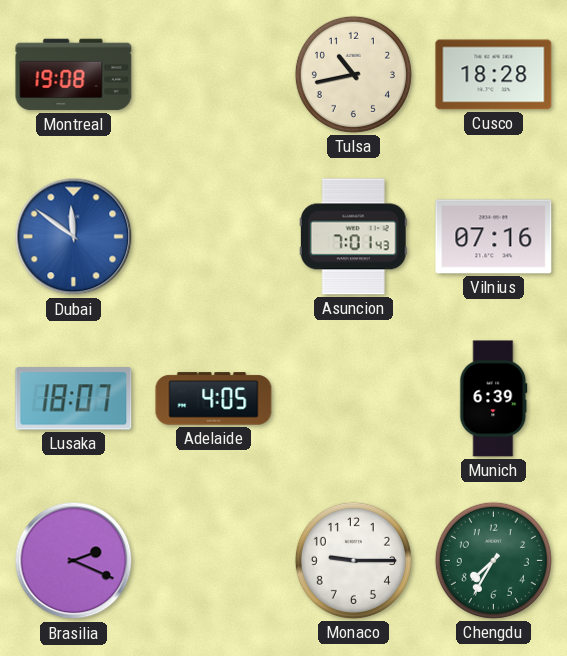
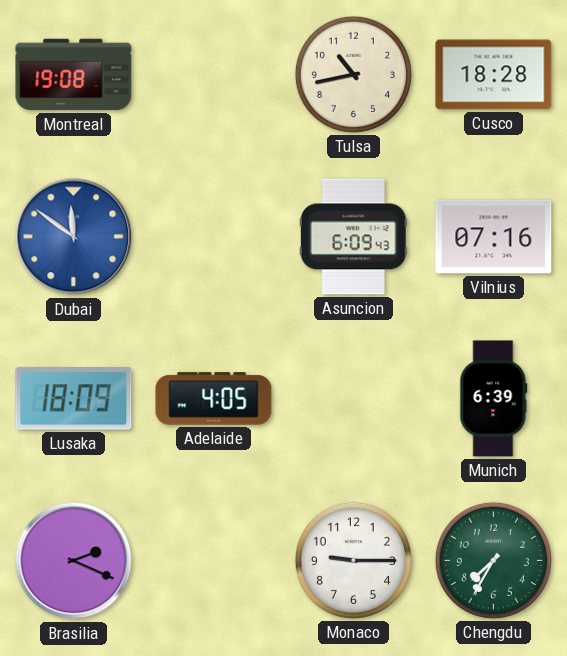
Asuncion: 7:01 -> 6:09
Lusaka: 18:07 -> 18:09
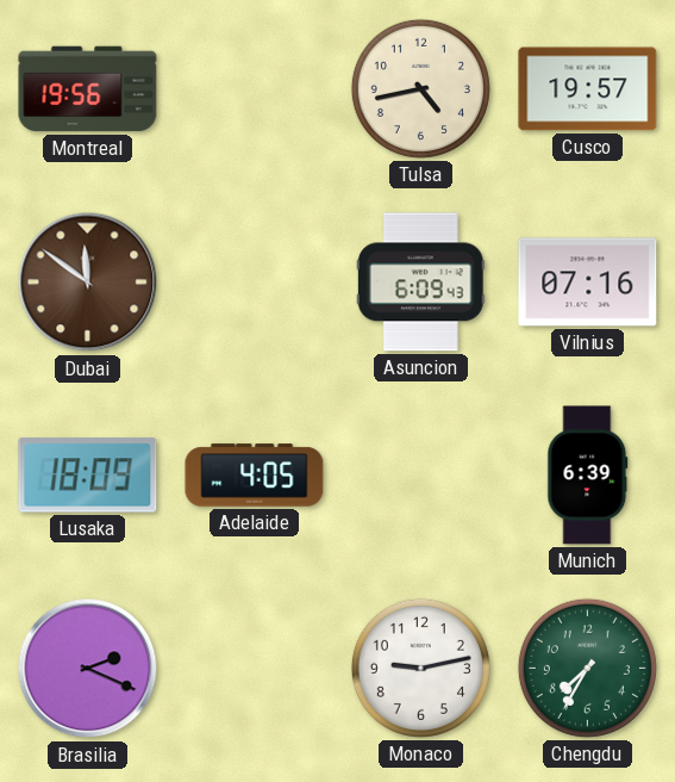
Montreal: 19:08 -> 19:56
Tulsa: 10:43 -> 4:43
Cusco: 18:28 -> 19:57
Dubai dial: blue -> brown
Monaco: 9:15 -> 9:13
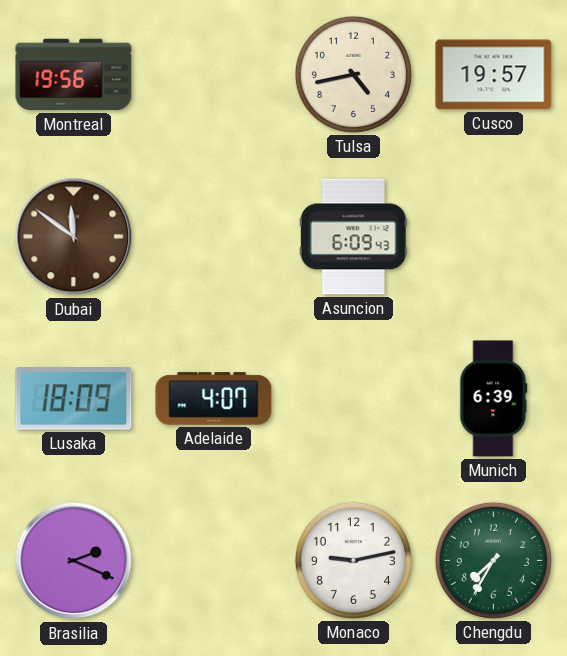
Vilnius: 07:16 -> none
Adelaide: 4:05 -> 4:07
